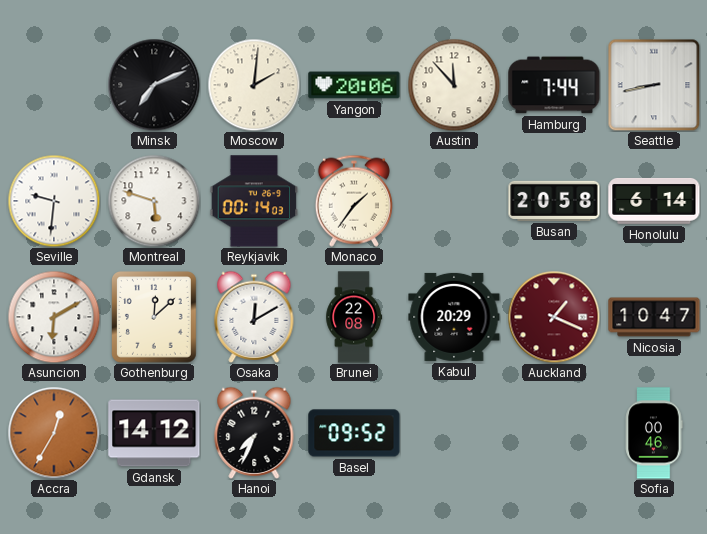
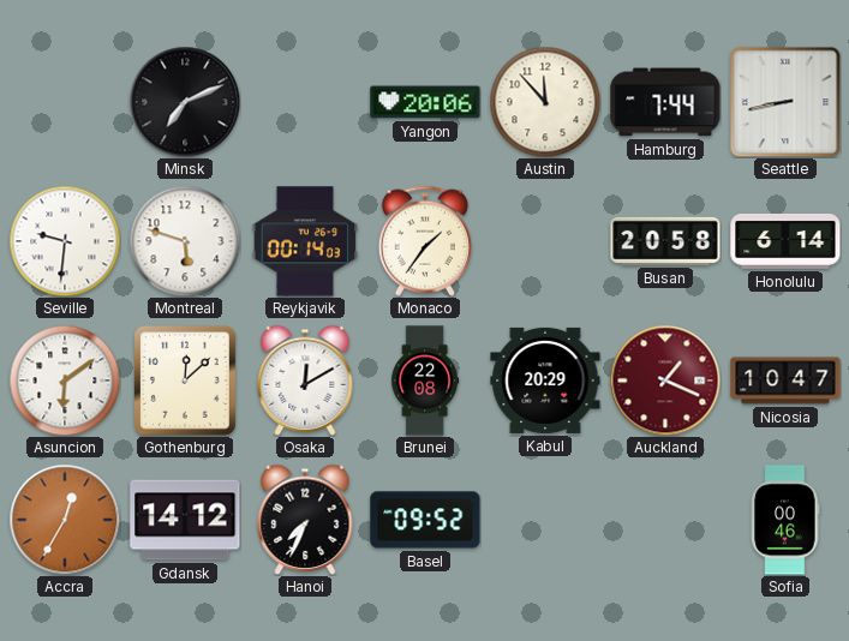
Moscow: 2:01 -> none
Asuncion: 6:10 -> 6:09
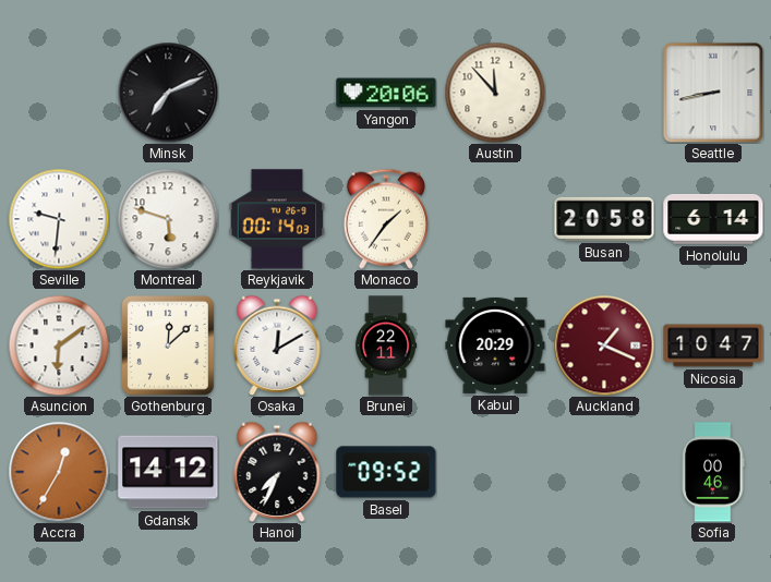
Hamburg: 7:44 -> none
Brunei: 22:08 -> 22:11
